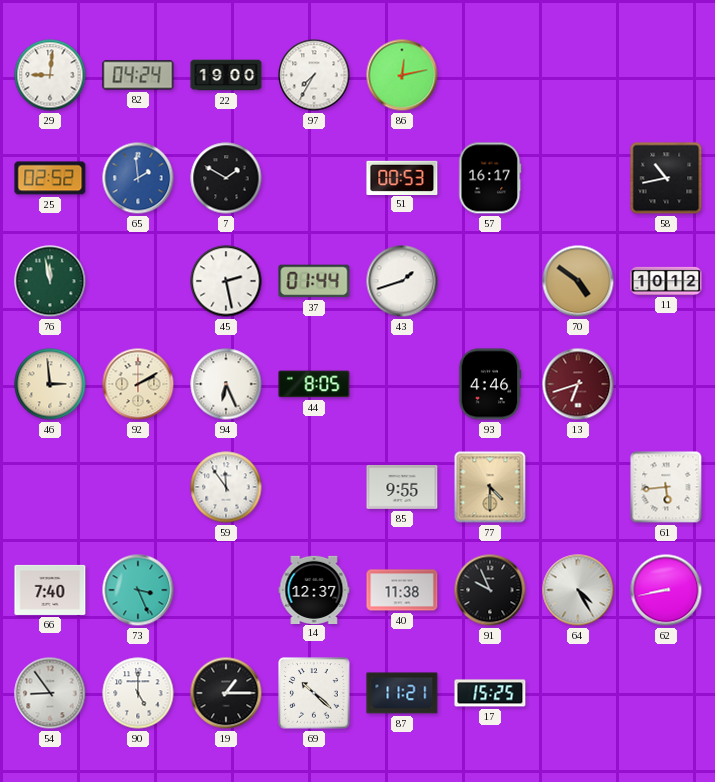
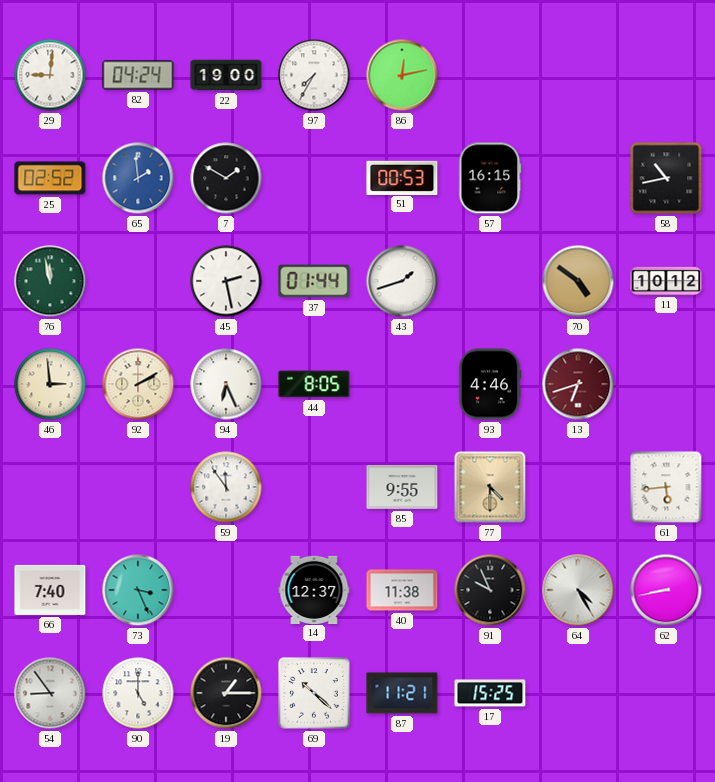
57: 16:17 -> 16:15
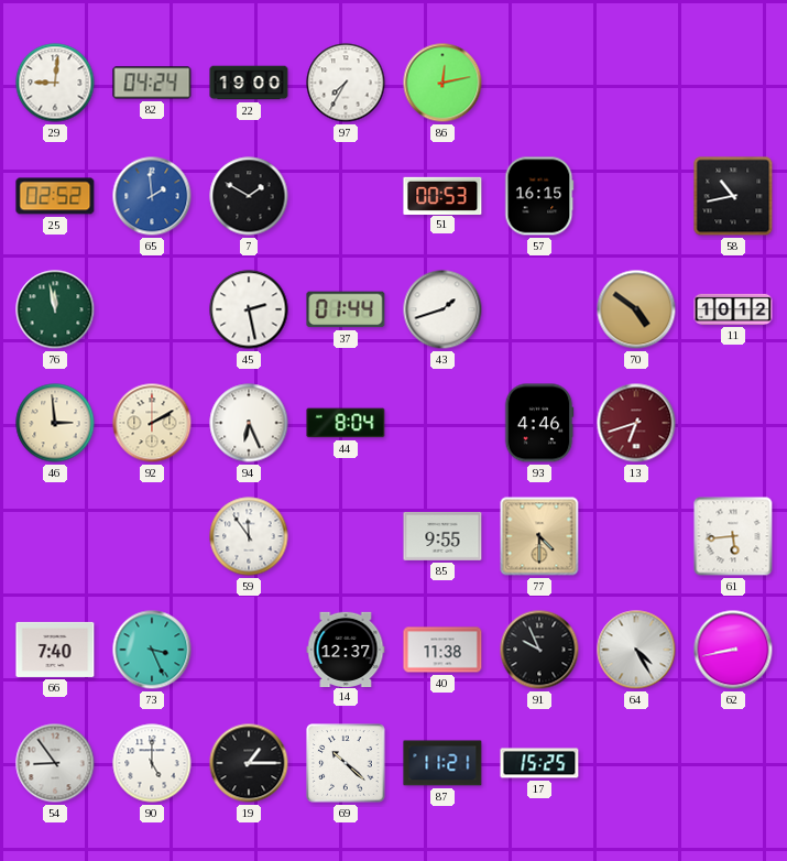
44: 8:05 -> 8:04
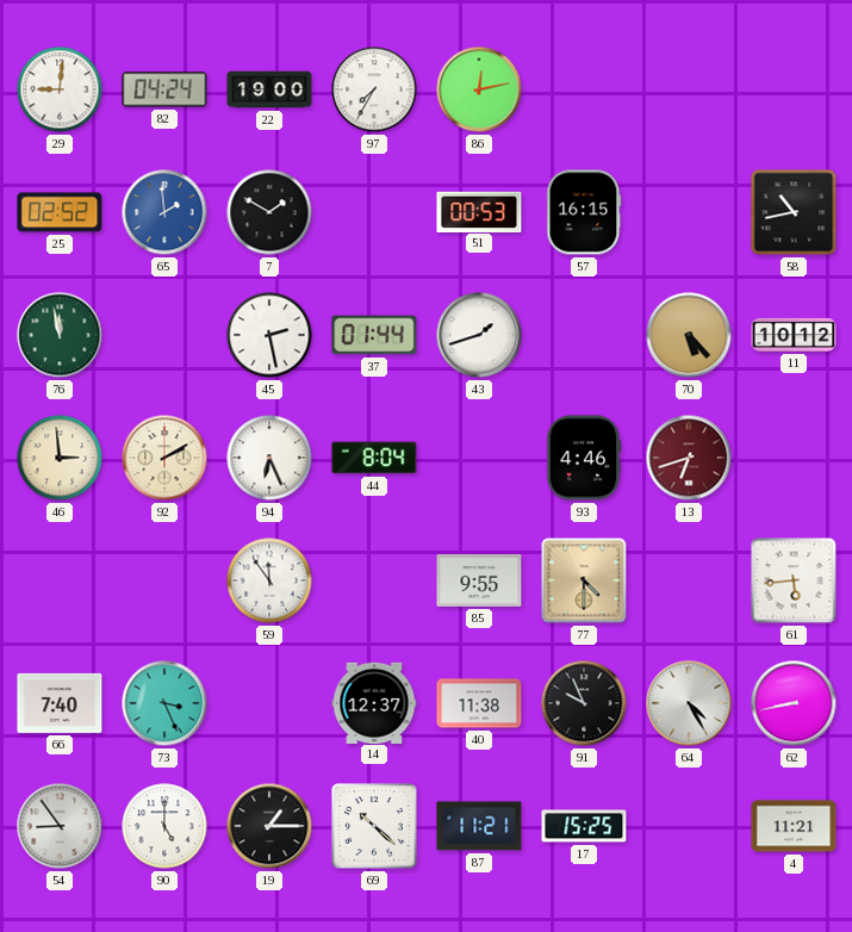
70: 4:51 -> 5:23
4: none -> 11:21
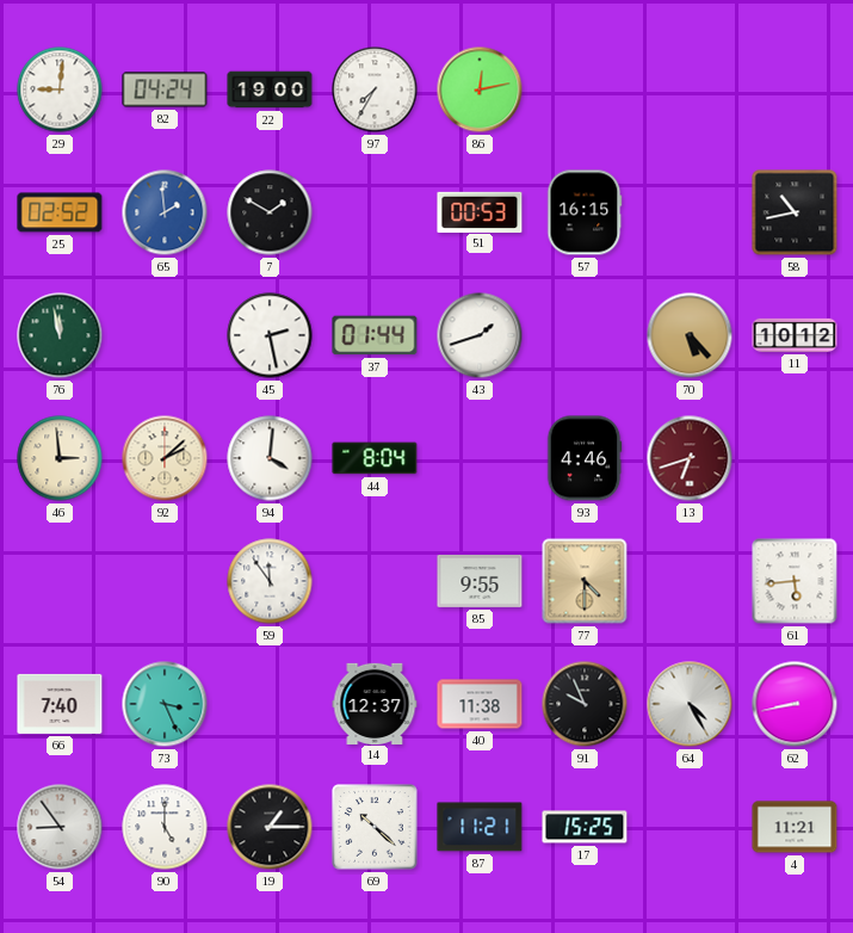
92: 2:10 -> 2:08
94: 6:26 -> 4:01
